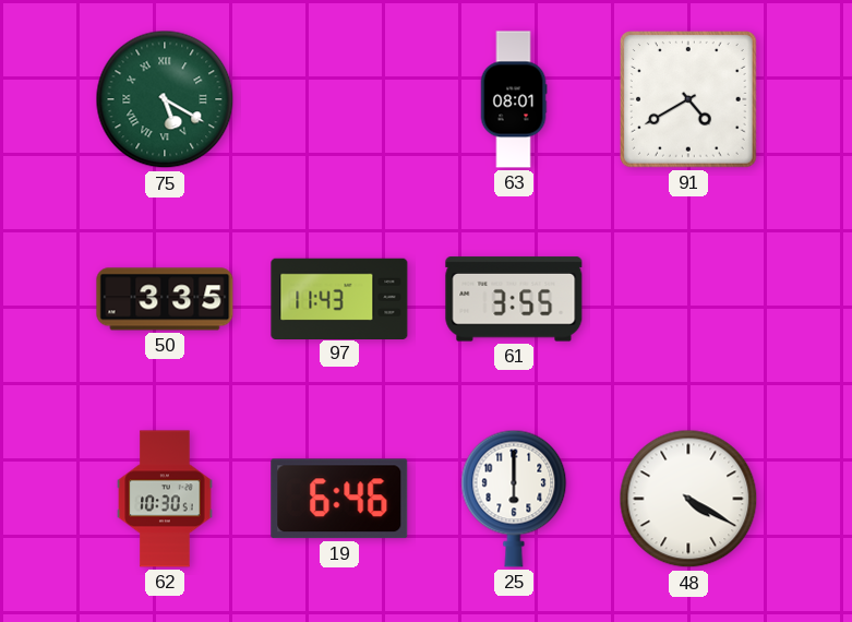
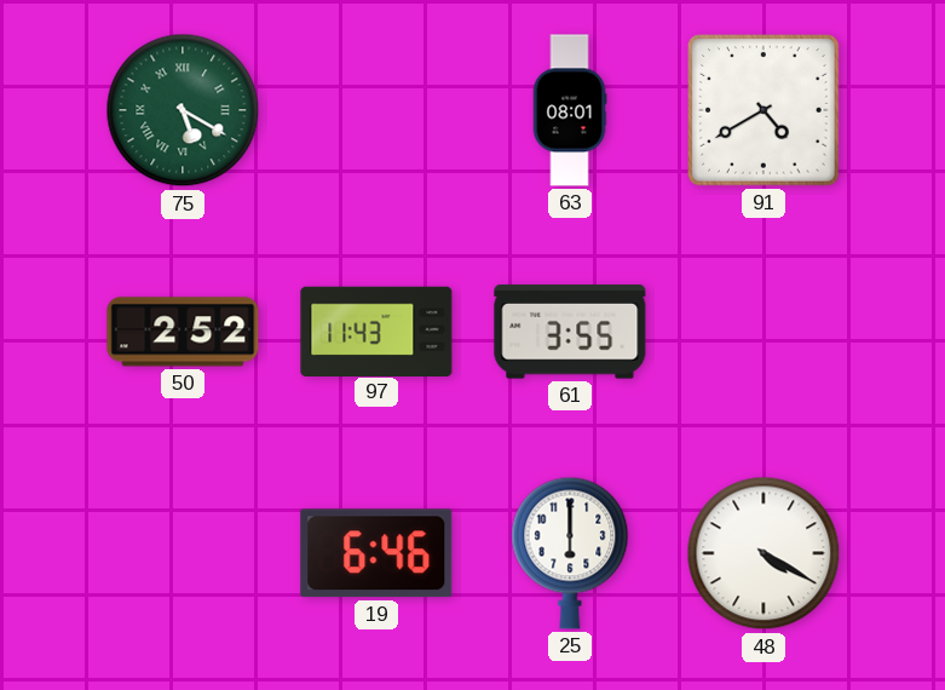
50: 3:35 -> 2:52
62: 10:30 -> none
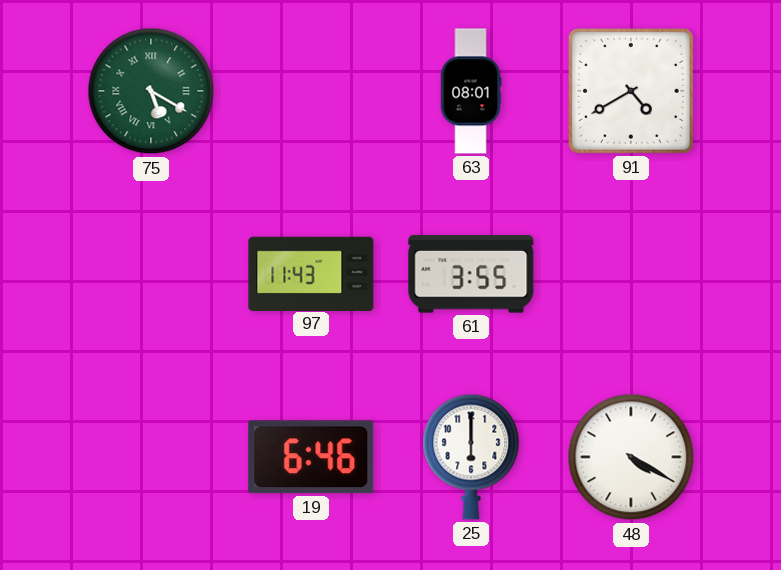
50: 2:52 -> none
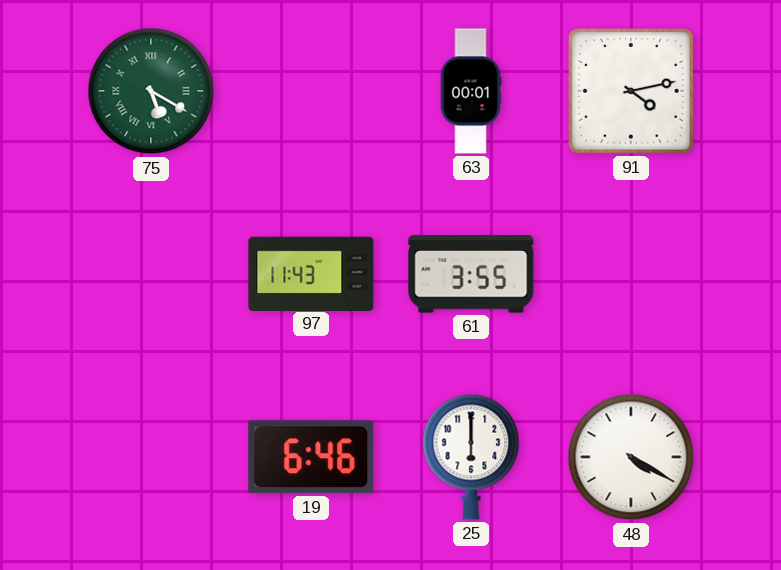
63: 08:01 -> 00:01
91: 4:40 -> 4:13
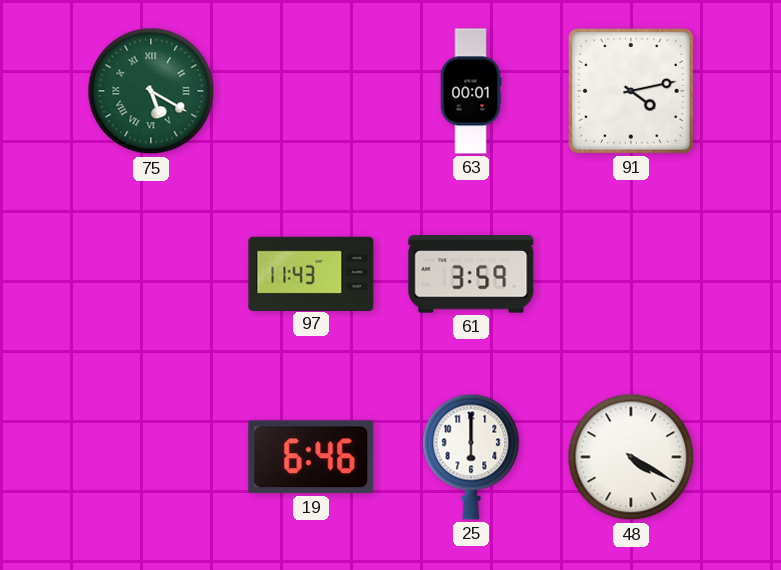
61: 3:55 -> 3:59
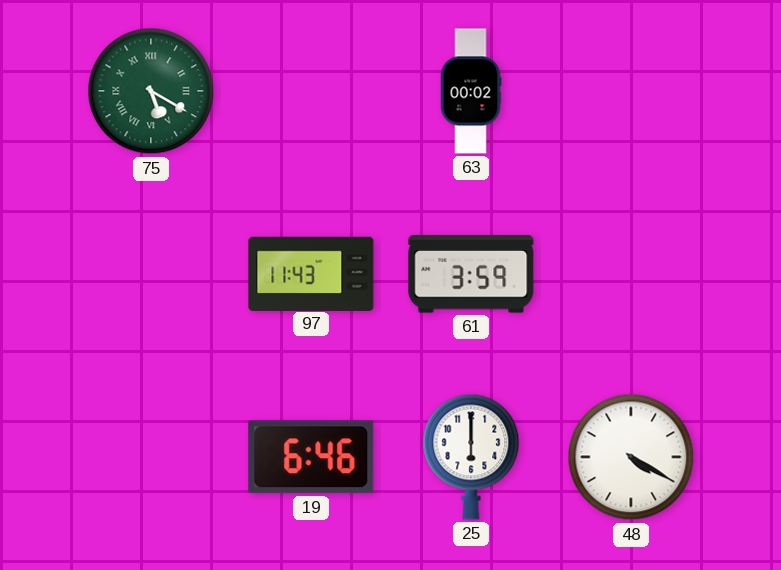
63: 00:01 -> 00:02
91: 4:13 -> none
